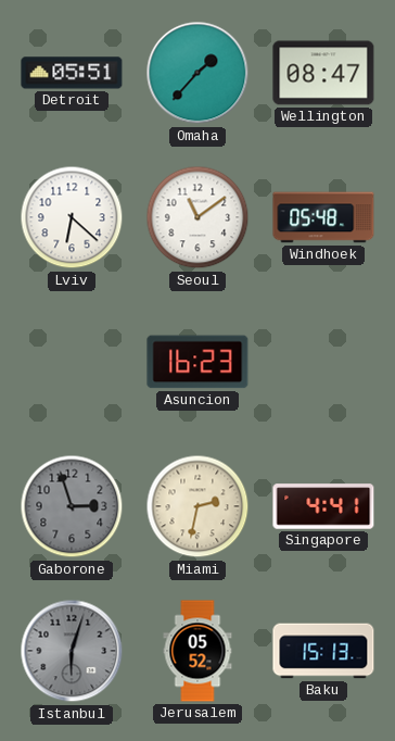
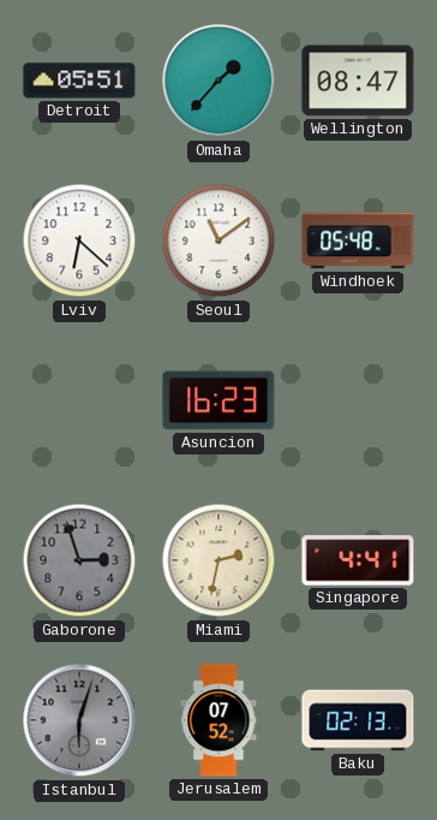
Jerusalem: 05:52 -> 07:52
Baku: 15:13 -> 02:13
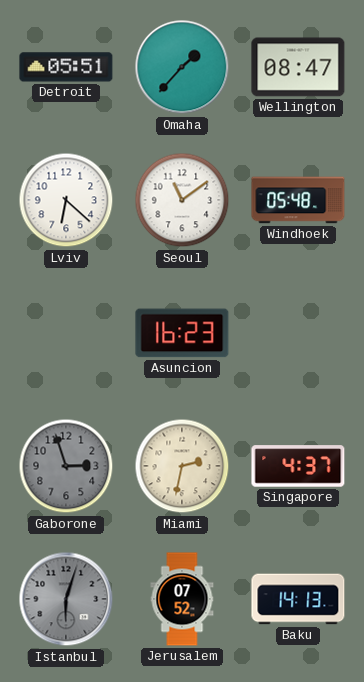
Singapore: 4:41 -> 4:37
Baku: 02:13 -> 14:13
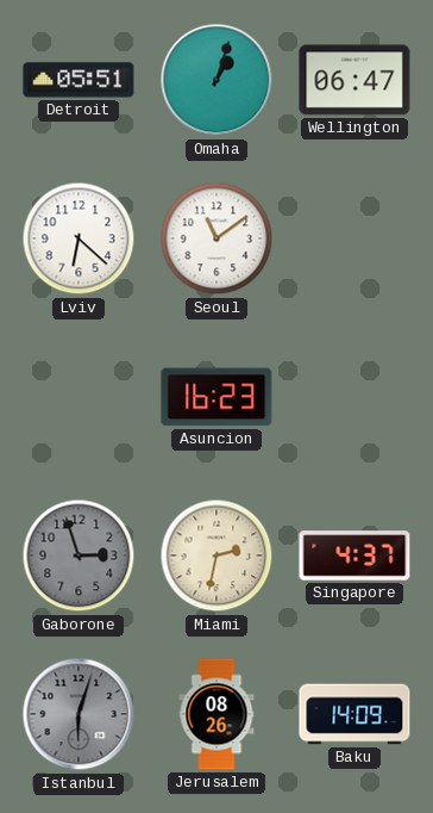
Omaha: 1:37 -> 1:03
Wellington: 08:47 -> 06:47
Windhoek: 05:48 -> none
Jerusalem: 07:52 -> 08:26
Baku: 14:13 -> 14:09
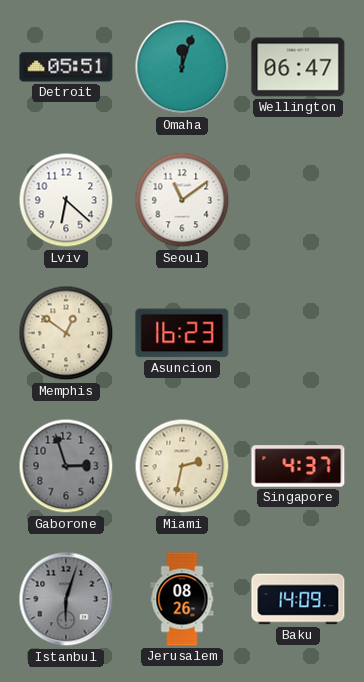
Omaha: 1:03 -> 12:03
Memphis: none -> 12:51
